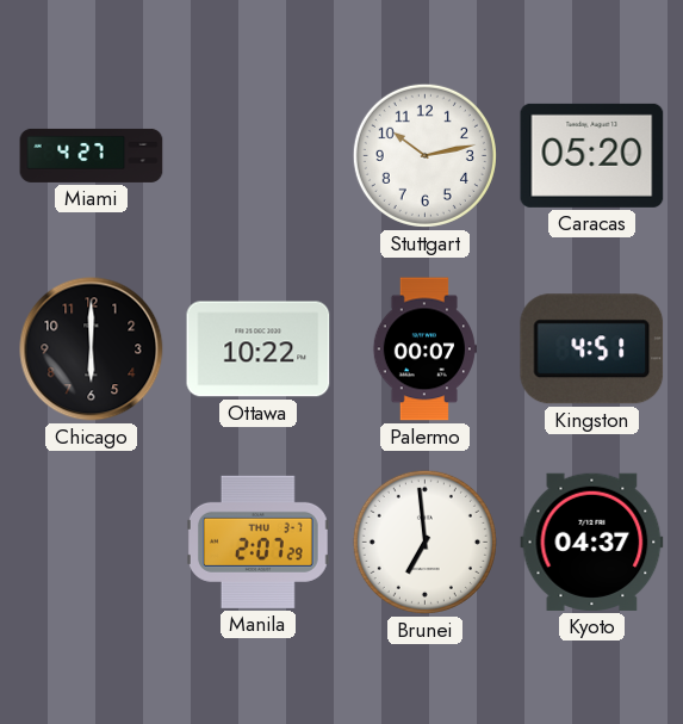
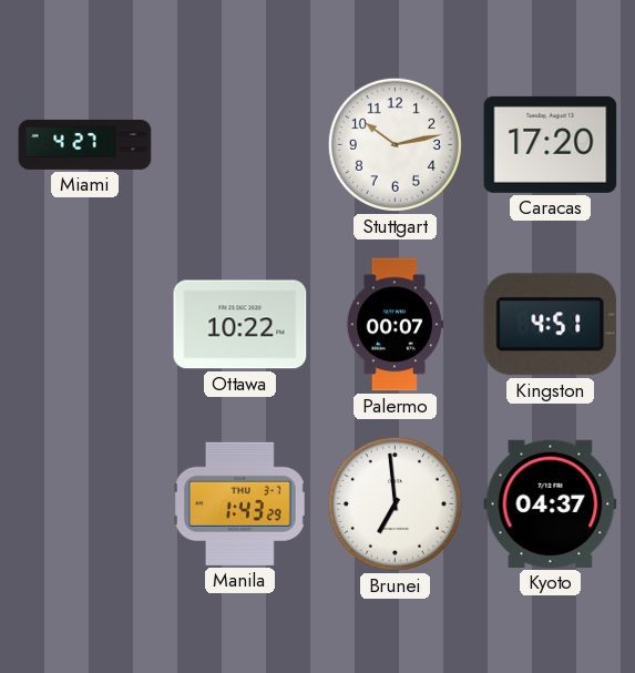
Caracas: 05:20 -> 17:20
Chicago: 6:00 -> none
Manila: 2:07 -> 1:43
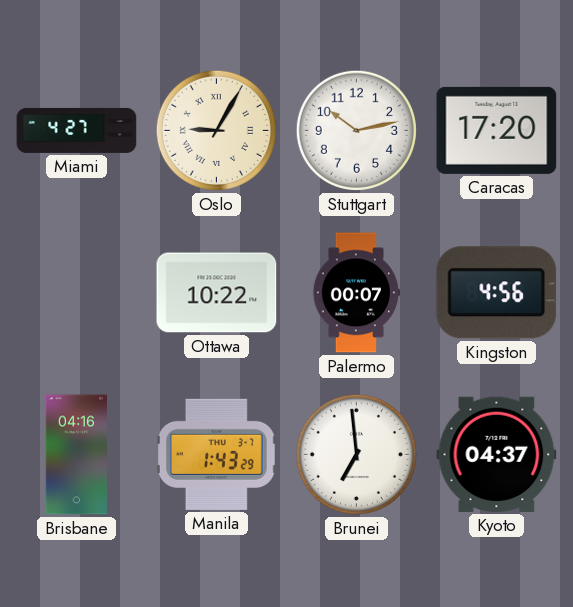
Oslo: none -> 9:05
Kingston: 4:51 -> 4:56
Brisbane: none -> 04:16
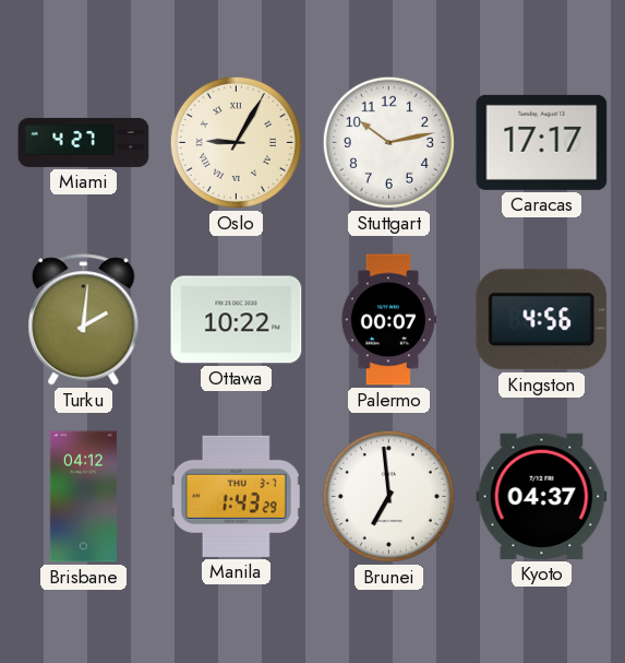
Caracas: 17:20 -> 17:17
Turku: none -> 2:01
Brisbane: 04:16 -> 04:12
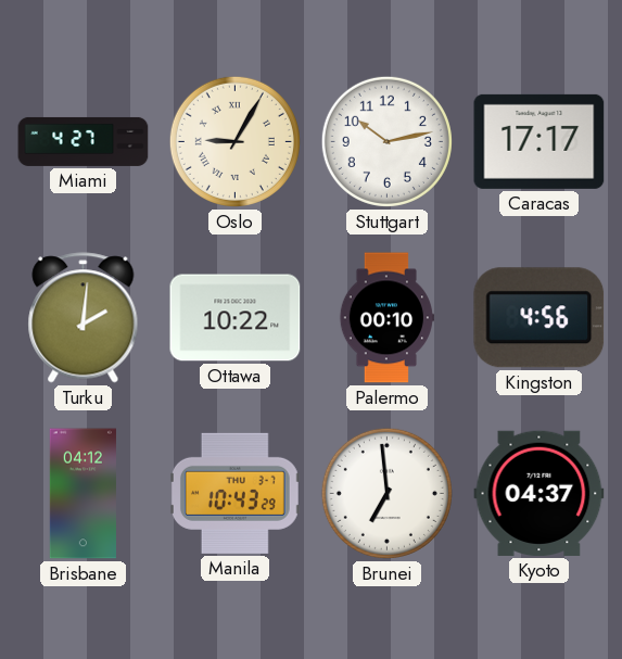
Palermo: 00:07 -> 00:10
Manila: 1:43 -> 10:43
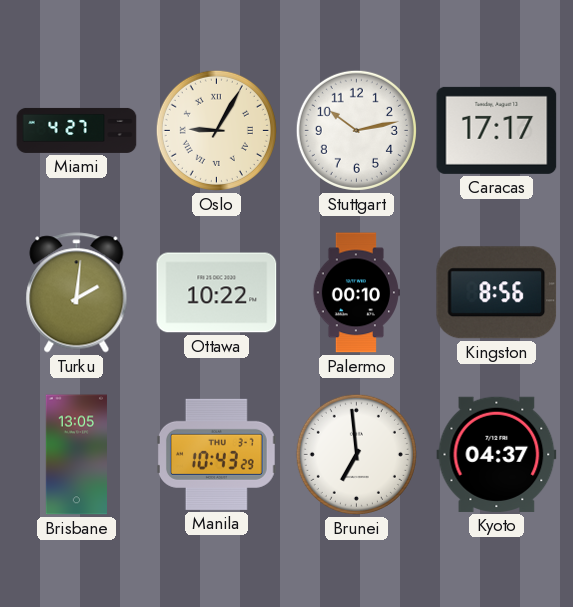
Kingston: 4:56 -> 8:56
Brisbane: 04:12 -> 13:05
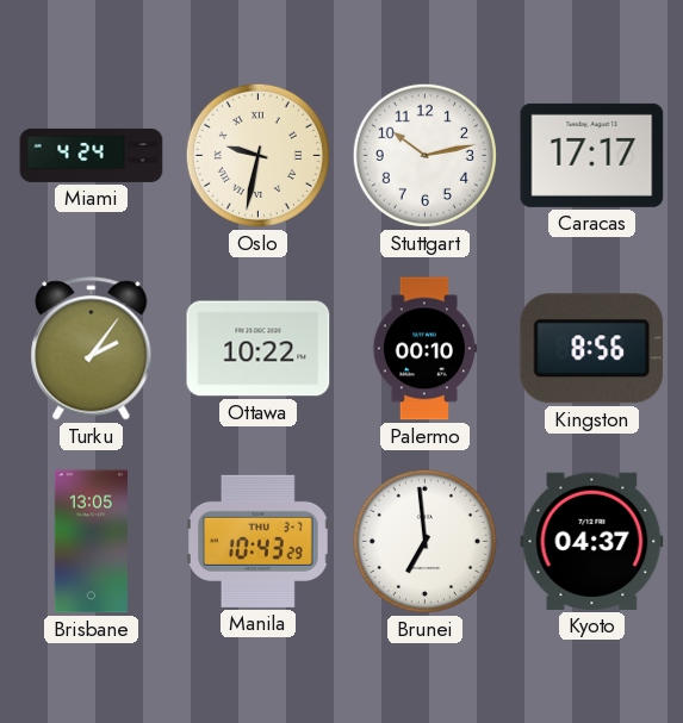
Miami: 4:27 -> 4:24
Oslo: 9:05 -> 9:32
Turku: 2:01 -> 2:06
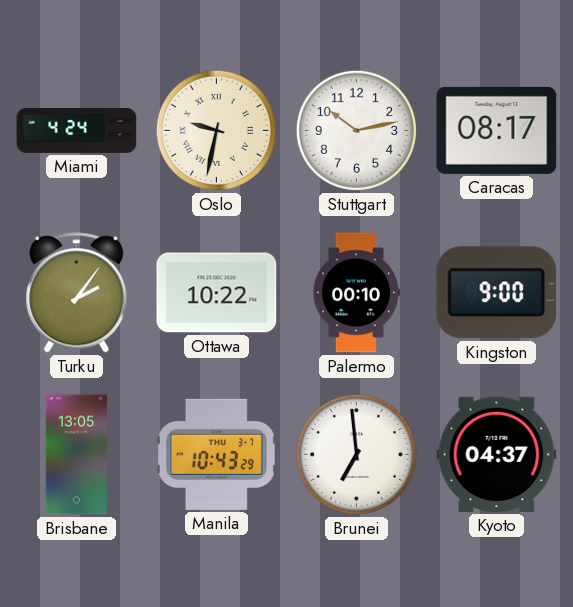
Caracas: 17:17 -> 08:17
Kingston: 8:56 -> 9:00
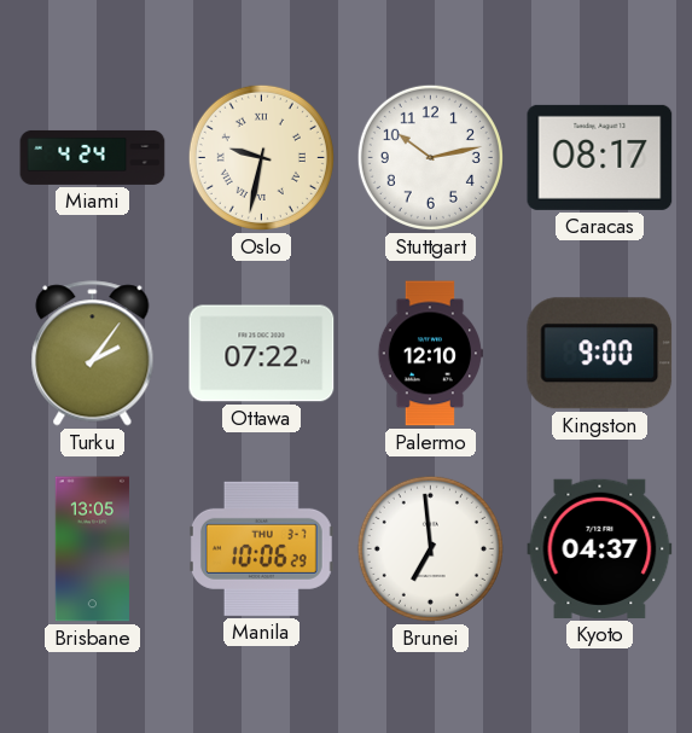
Ottawa: 10:22 -> 07:22
Palermo: 00:10 -> 12:10
Manila: 10:43 -> 10:06
